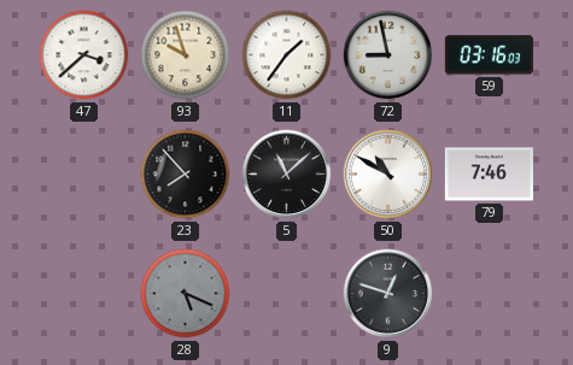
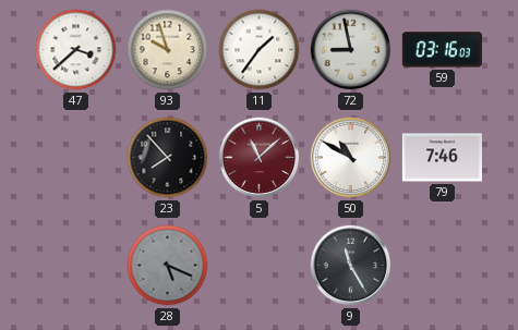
5 dial: black -> burgundy
9: 12:48 -> 11:25
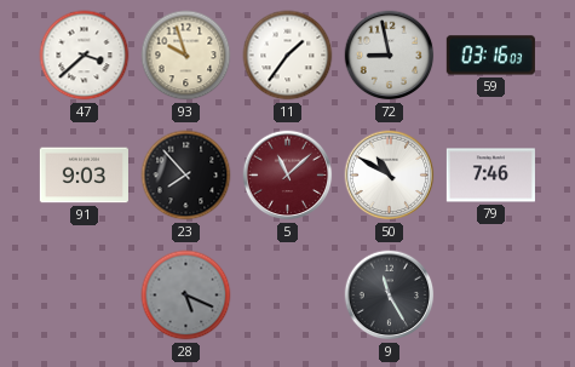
91: none -> 9:03
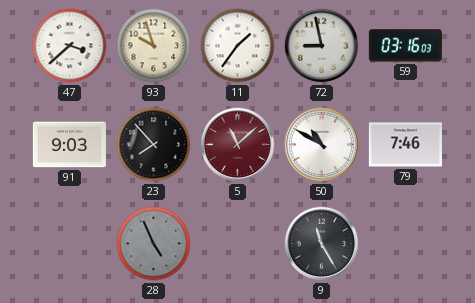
28: 5:19 -> 4:56
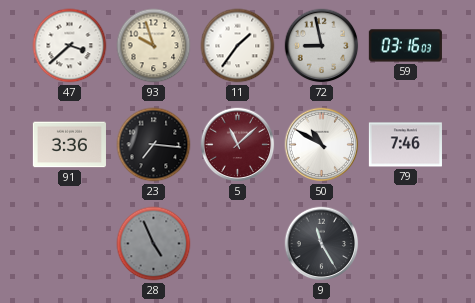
91: 9:03 -> 3:36
23: 7:53 -> 7:16
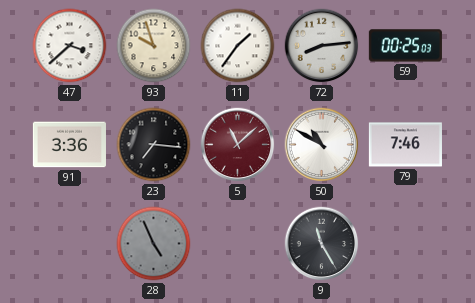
72: 8:58 -> 8:14
59: 03:16 -> 00:25
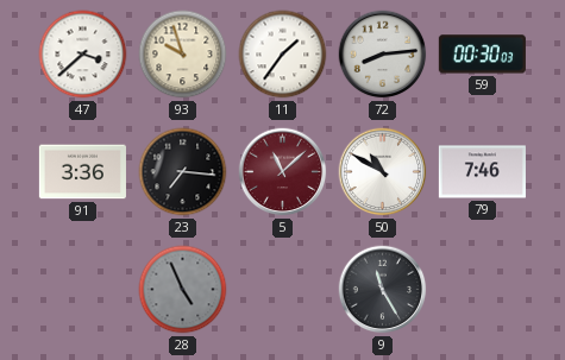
59: 00:25 -> 00:30
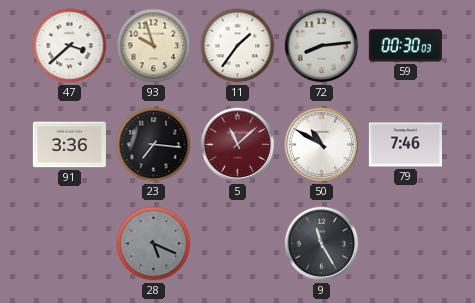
28: 4:56 -> 5:19
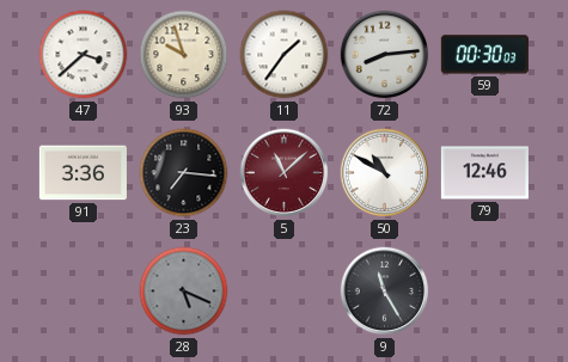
79: 7:46 -> 12:46
